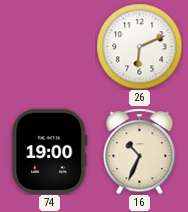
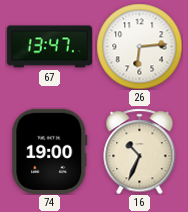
67: none -> 13:47
26: 6:11 -> 6:14
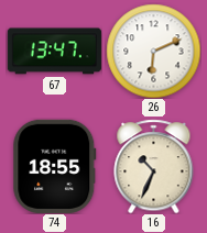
26: 6:14 -> 6:11
74: 19:00 -> 18:55
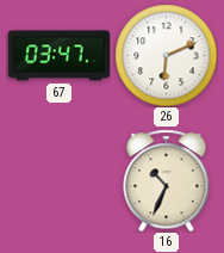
67: 13:47 -> 03:47
74: 18:55 -> none
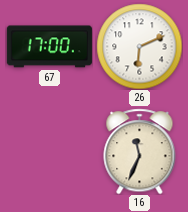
67: 03:47 -> 17:00
16: 10:34 -> 11:34
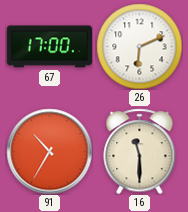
91: none -> 10:35
16: 11:34 -> 11:30
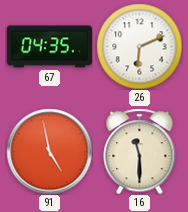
67: 17:00 -> 04:35
91: 10:35 -> 4:58
